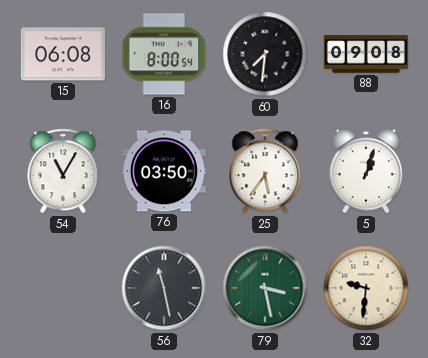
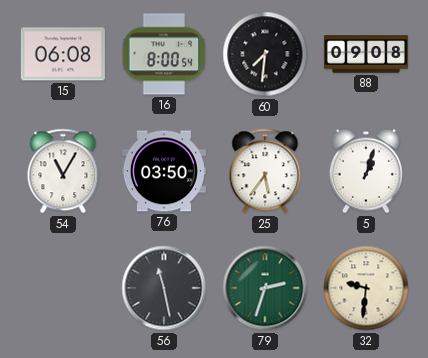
79: 3:28 -> 2:33
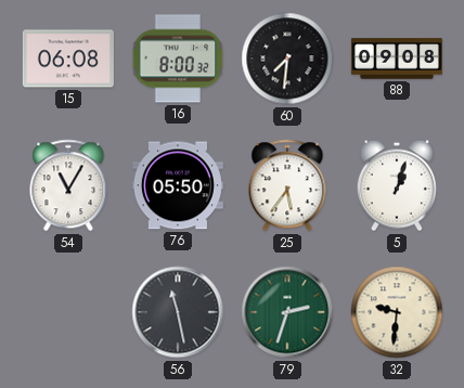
16: 8:00:54 -> 8:00:32
76: 03:50 -> 05:50
